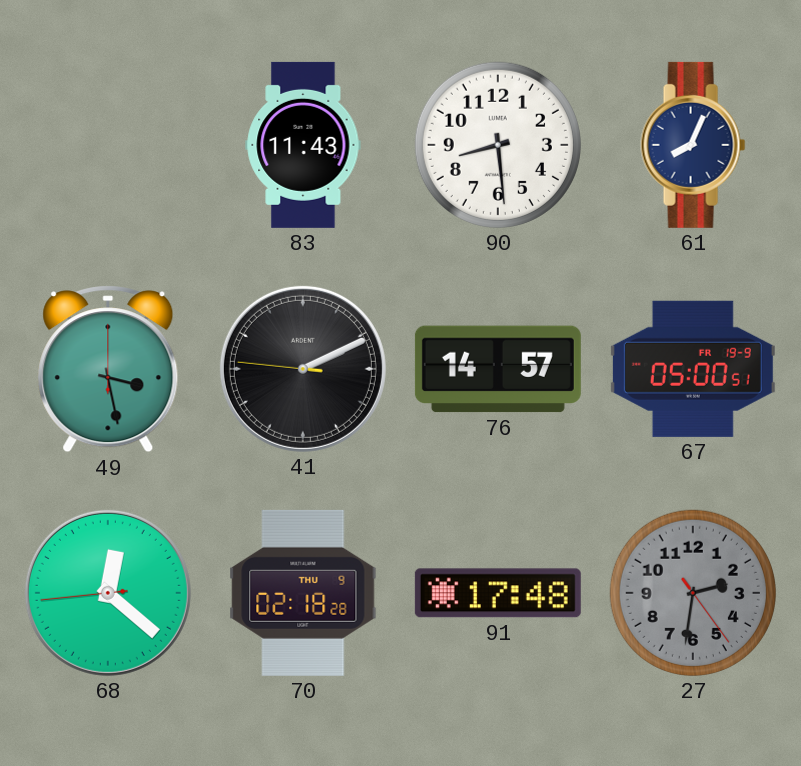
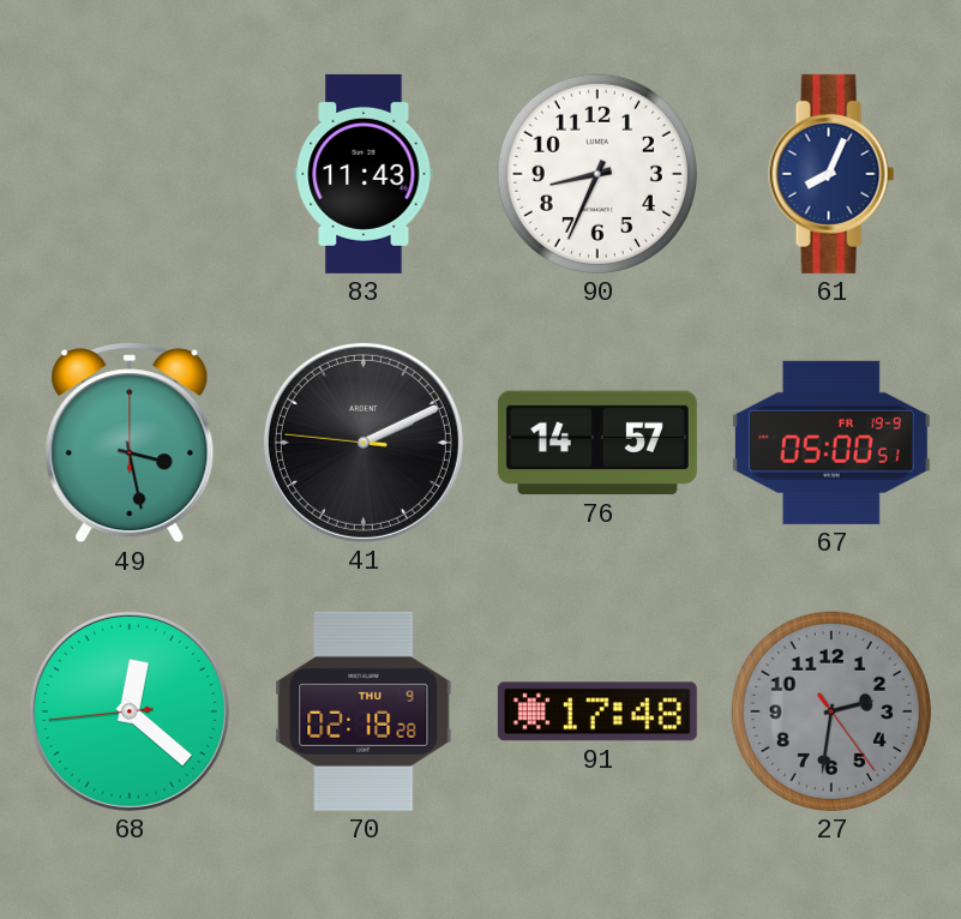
90: 8:29 -> 8:34
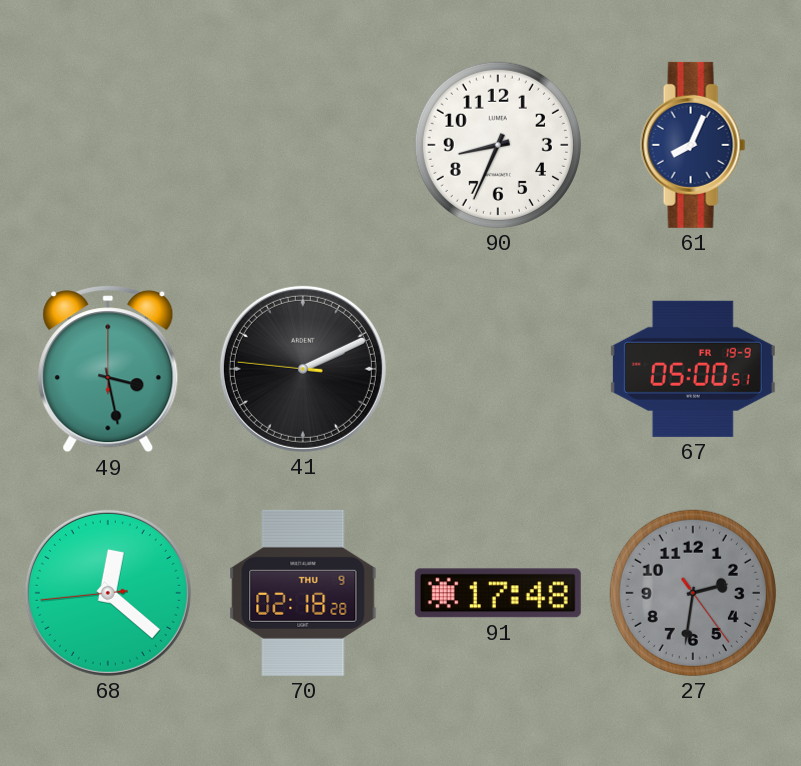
83: 11:43 -> none
76: 14:57 -> none
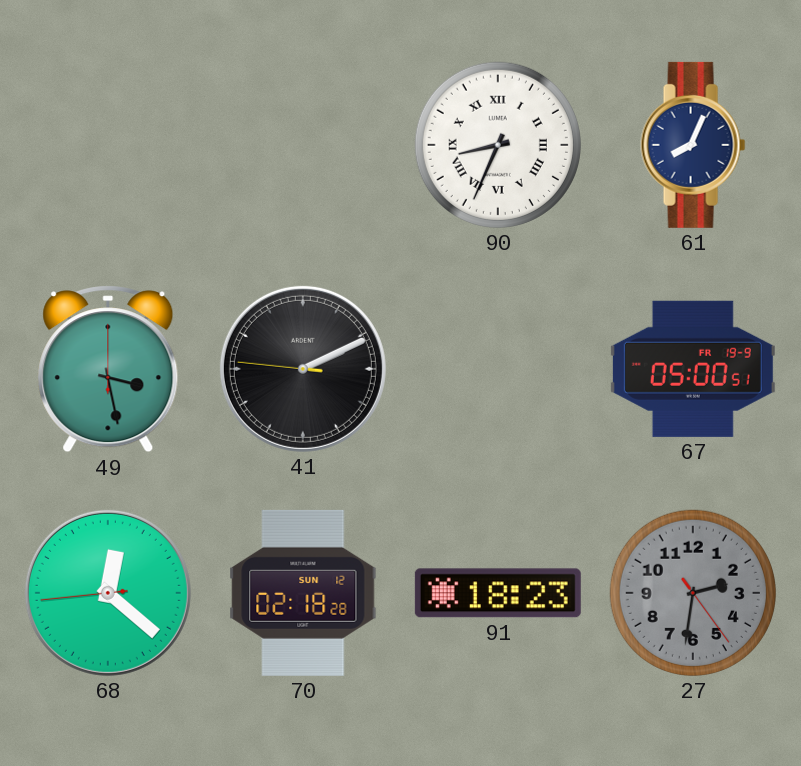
90 numerals: Arabic -> Roman
70 date: THU 9 -> SUN 12
91: 17:48 -> 18:23
